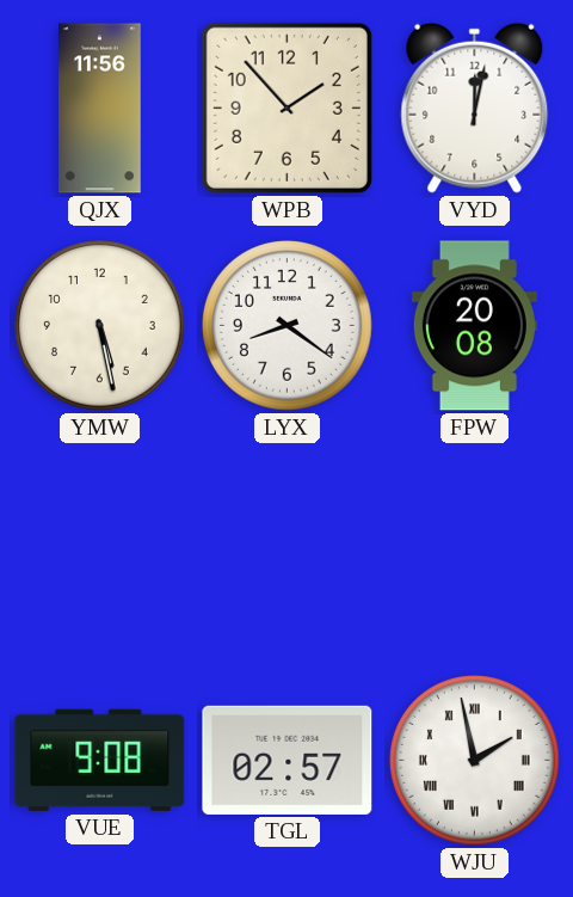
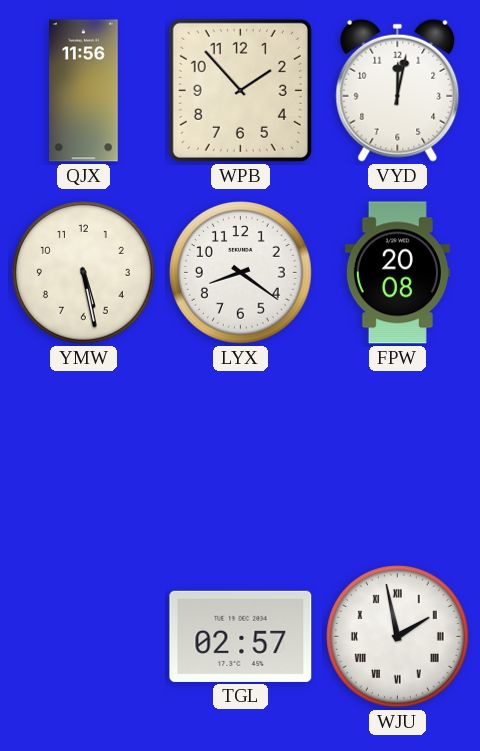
VUE: 9:08 -> none
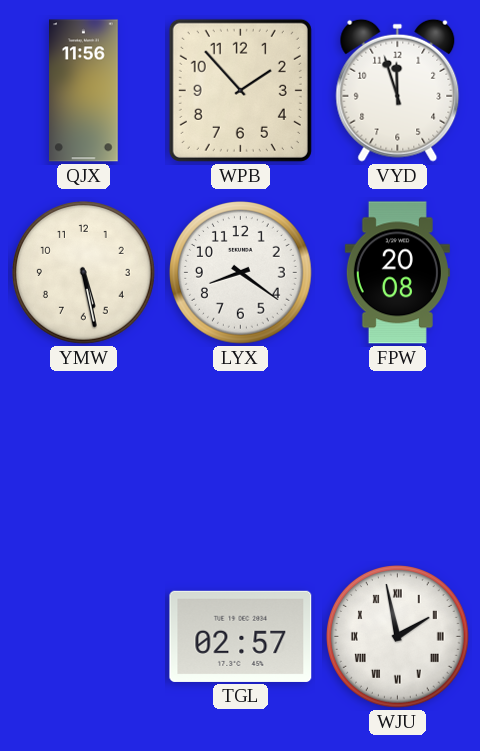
VYD: 12:02 -> 11:57
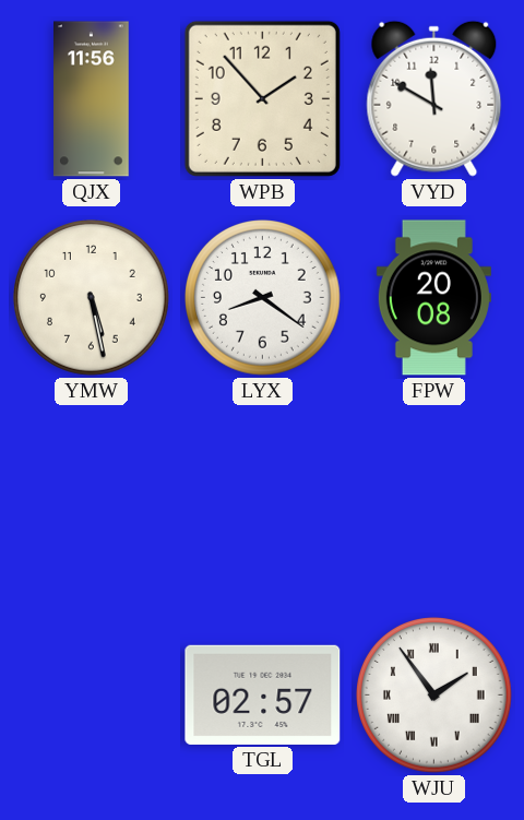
VYD: 11:57 -> 11:50
WJU: 1:58 -> 1:54
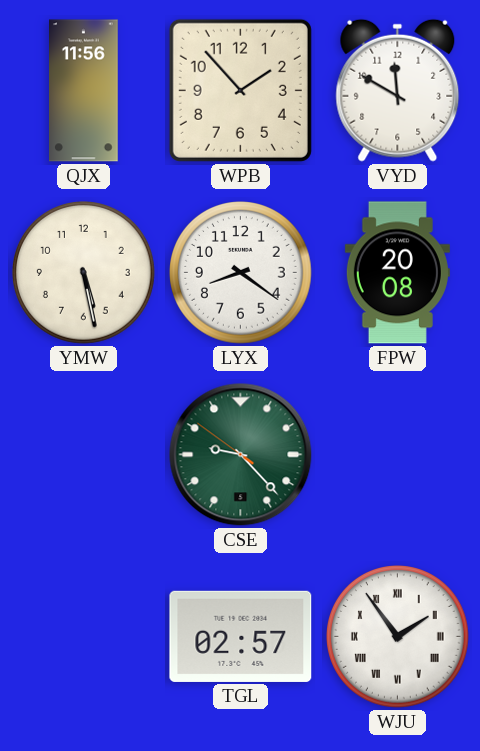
CSE: none -> 9:22
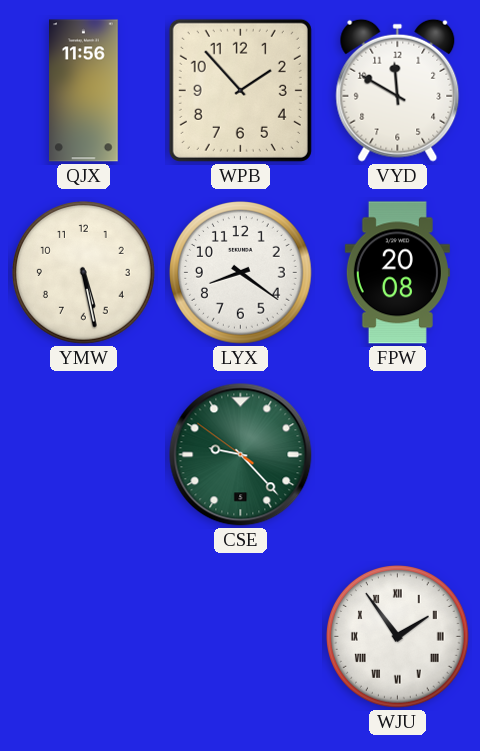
TGL: 02:57 -> none
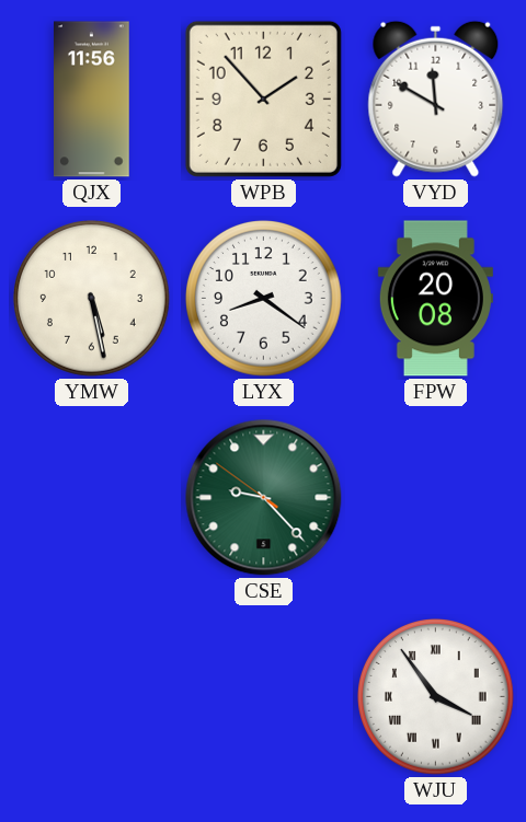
WJU: 1:54 -> 3:54
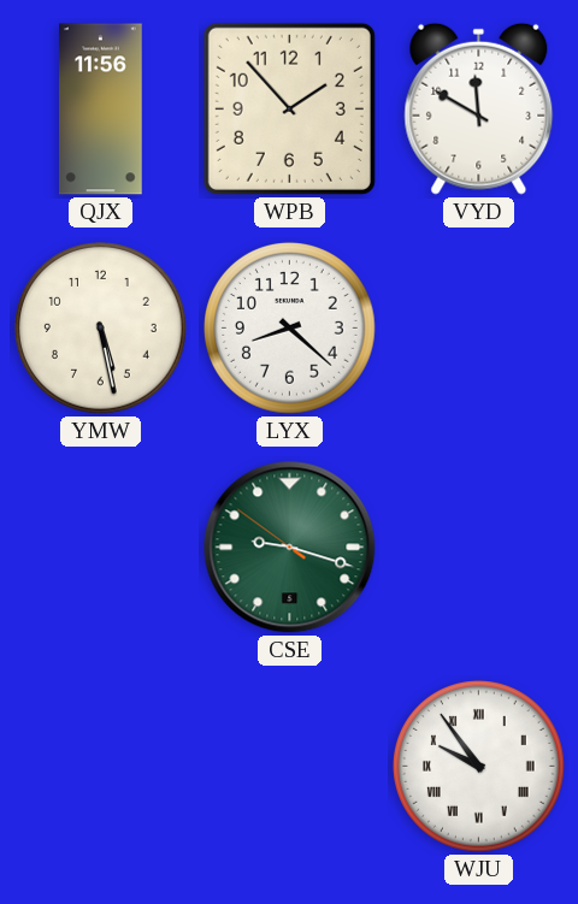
LYX: 8:21 -> 8:22
FPW: 20:08 -> none
CSE: 9:22 -> 9:17
WJU: 3:54 -> 9:54
